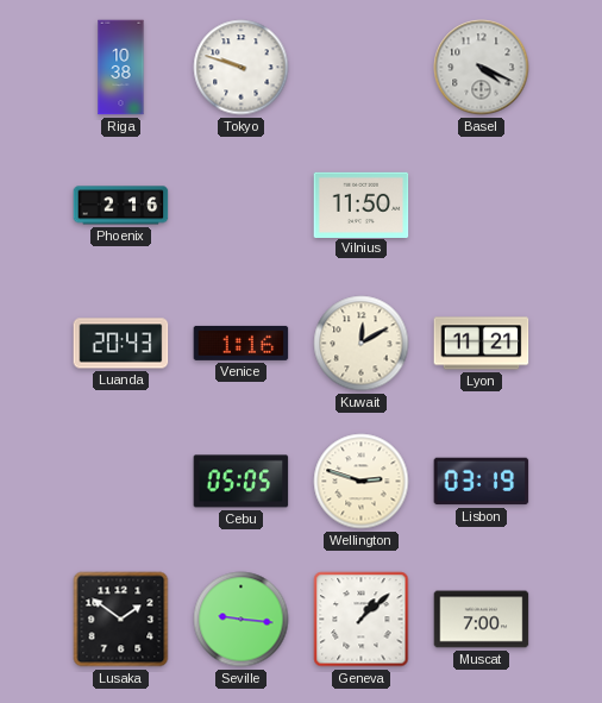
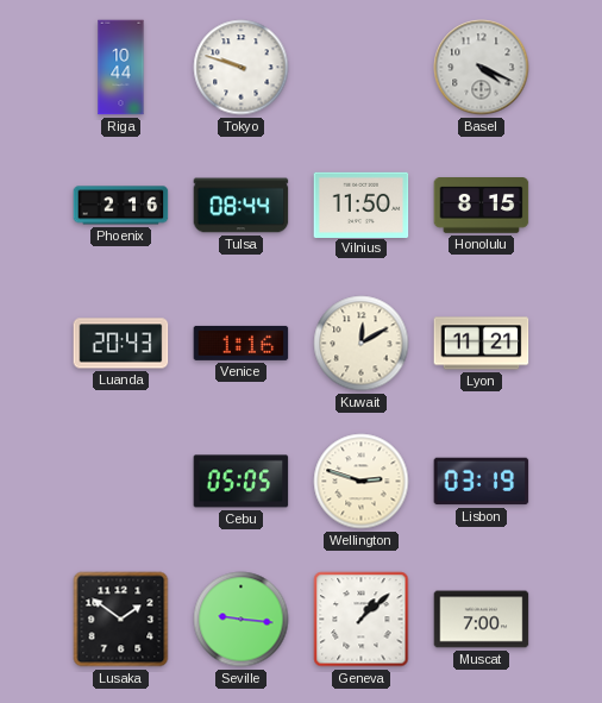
Riga: 10:38 -> 10:44
Tulsa: none -> 08:44
Honolulu: none -> 8:15
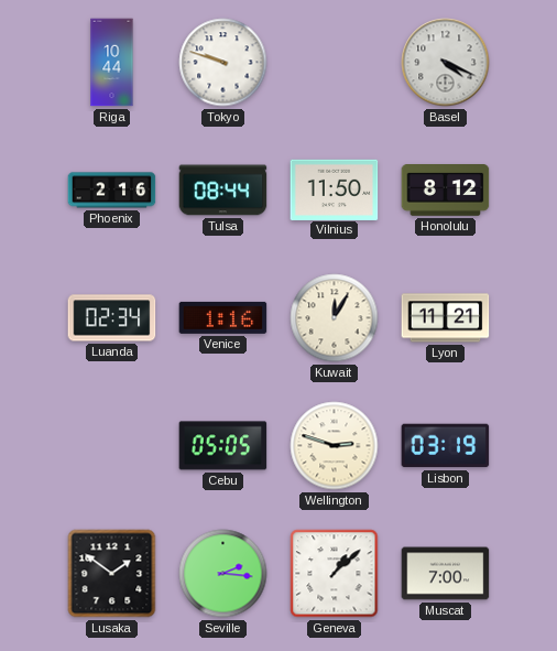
Honolulu: 8:15 -> 8:12
Luanda: 20:43 -> 02:34
Kuwait: 12:10 -> 12:05
Seville: 9:16 -> 2:16
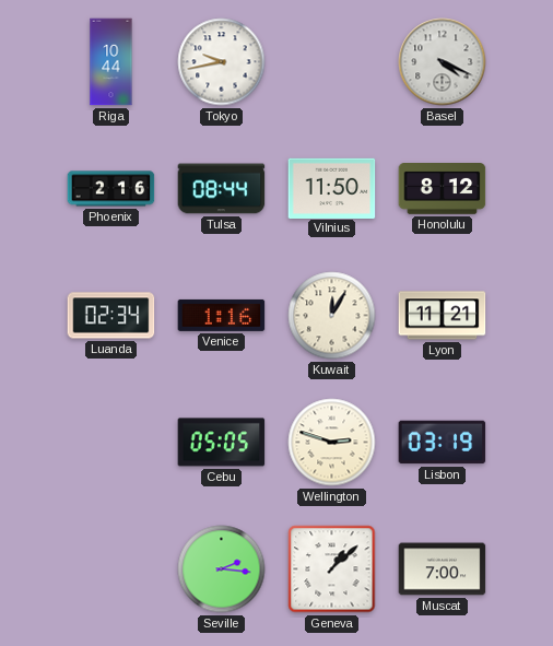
Tokyo: 9:48 -> 9:43
Lusaka: 1:51 -> none
